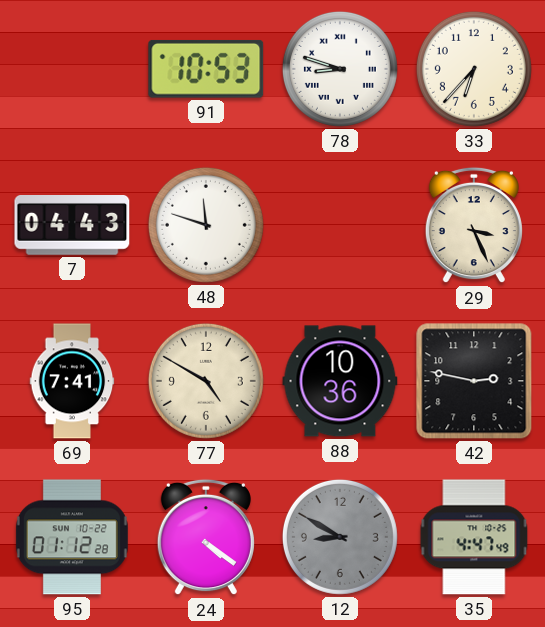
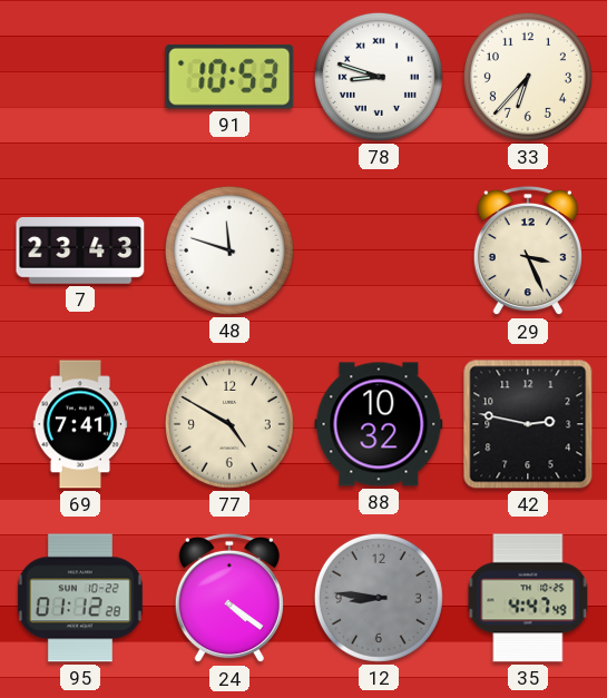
7: 04:43 -> 23:43
88: 10:36 -> 10:32
12: 8:50 -> 8:46
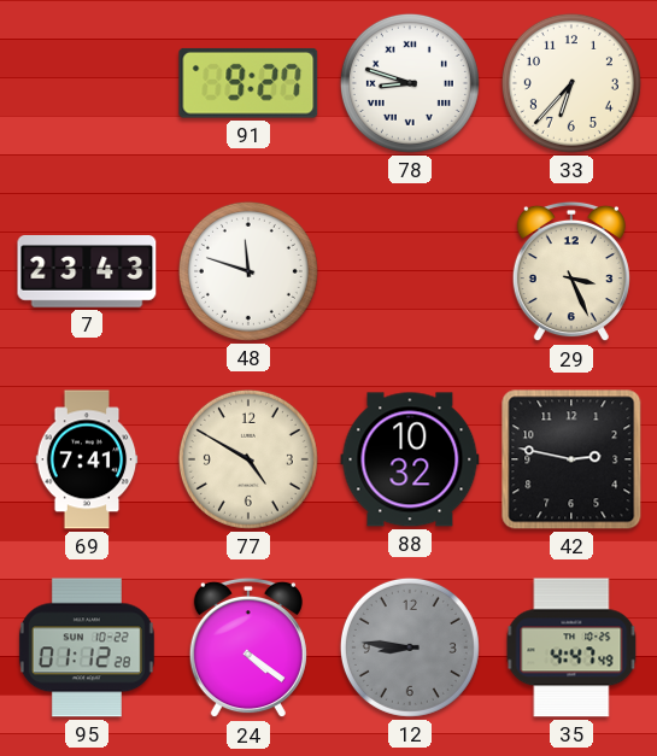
91: 10:53 -> 9:27
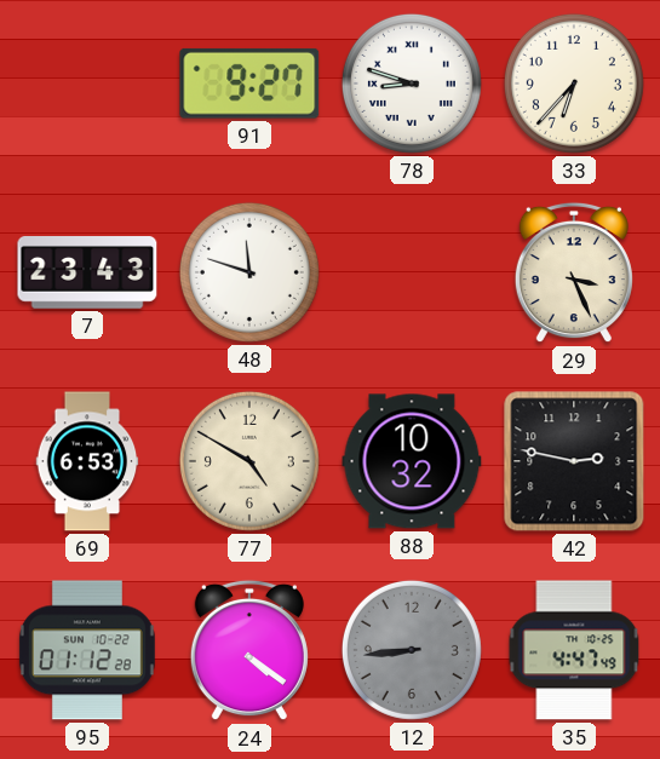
69: 7:41 -> 6:53
12: 8:46 -> 8:44
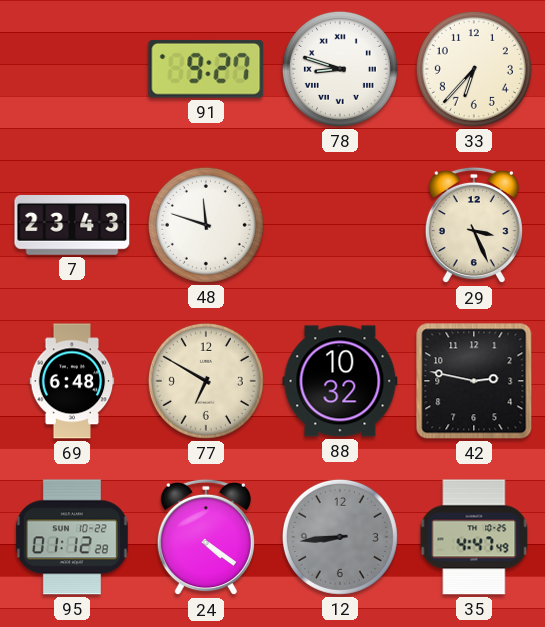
69: 6:53 -> 6:48
77: 4:50 -> 6:50
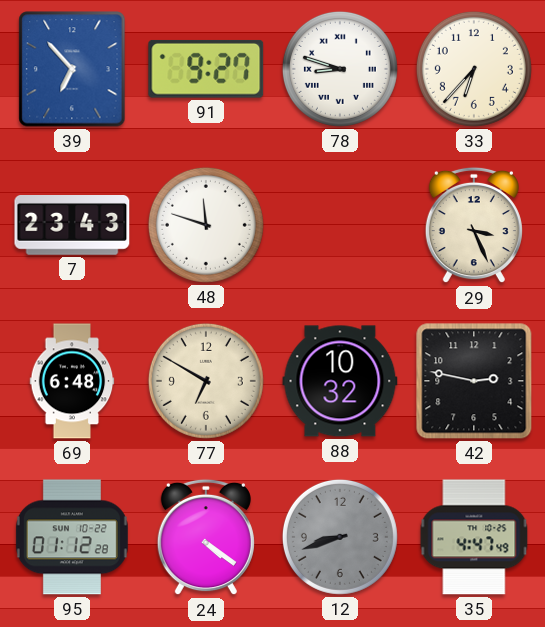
39: none -> 6:53
12: 8:44 -> 8:42
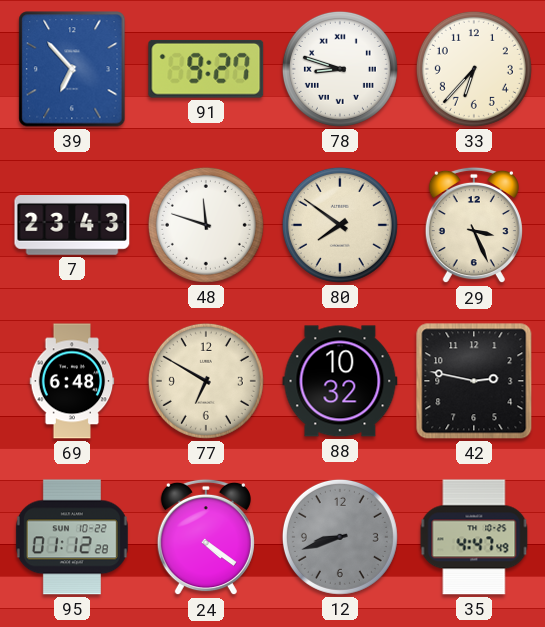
80: none -> 7:51
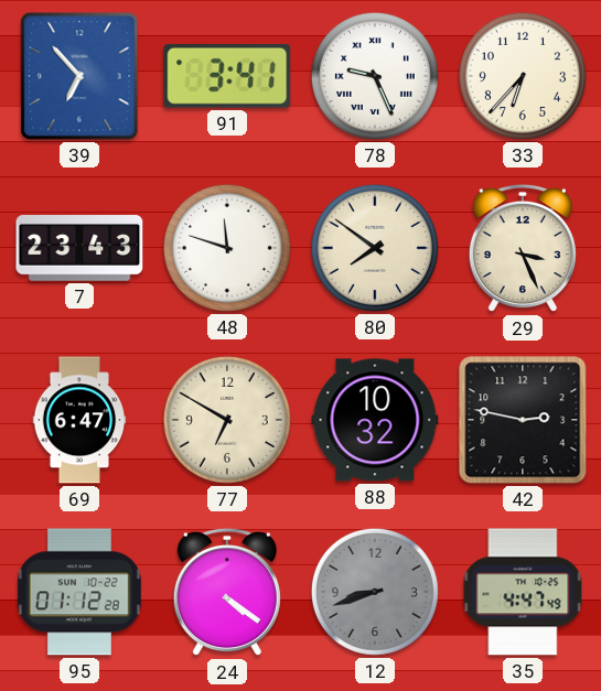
91: 9:27 -> 3:41
78: 8:48 -> 9:26
69: 6:48 -> 6:47
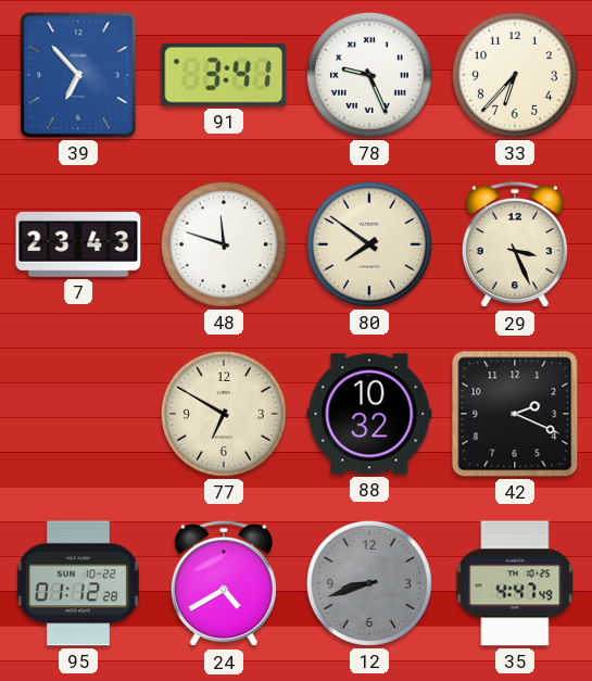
69: 6:47 -> none
42: 2:47 -> 2:19
24: 4:21 -> 4:40
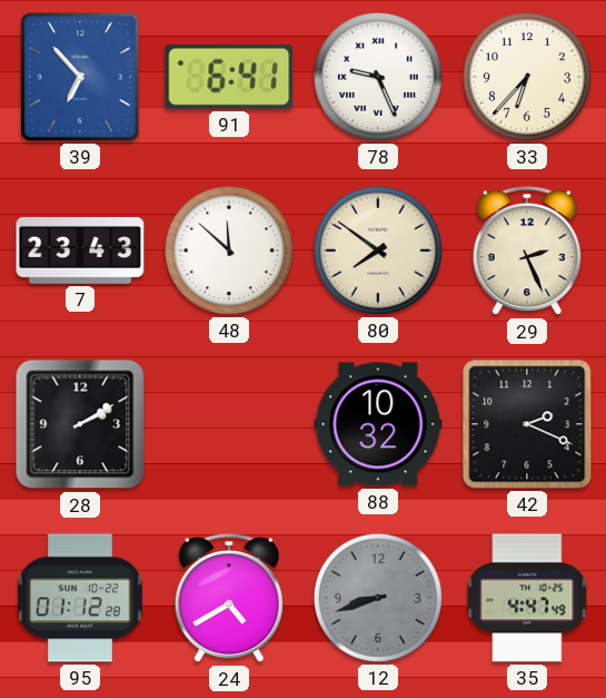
91: 3:41 -> 6:41
48: 11:48 -> 11:52
29: 3:26 -> 2:26
28: none -> 2:10
77: 6:50 -> none
